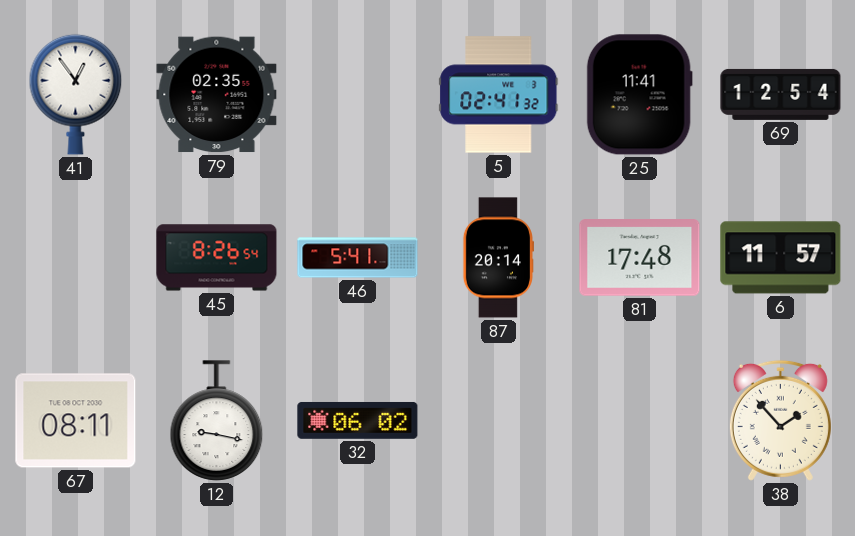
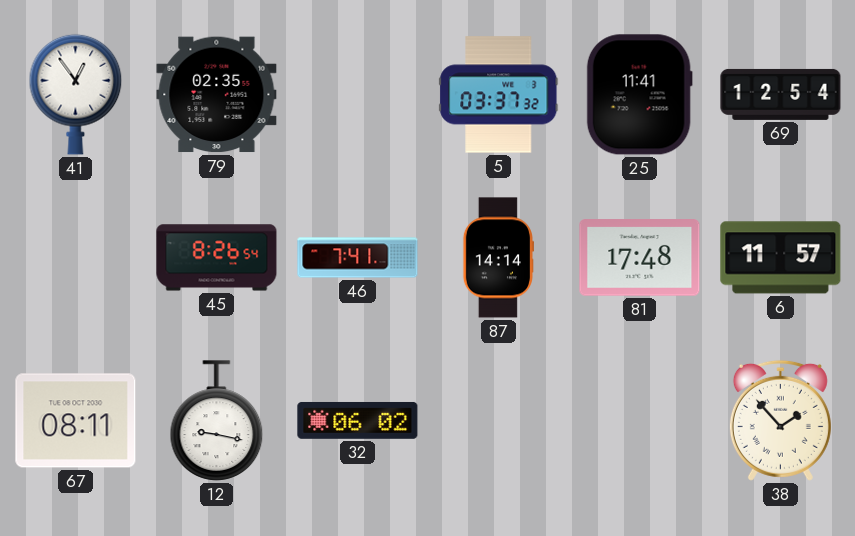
5: 02:41 -> 03:37
46: 5:41 -> 7:41
87: 20:14 -> 14:14
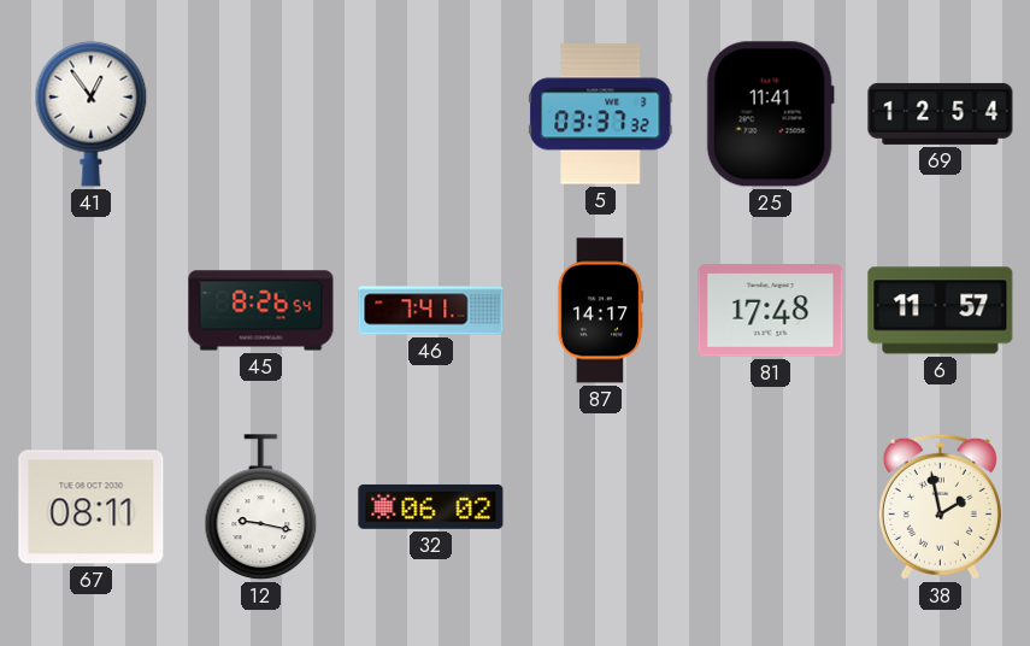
79: 02:35 -> none
87: 14:14 -> 14:17
38: 1:53 -> 1:58
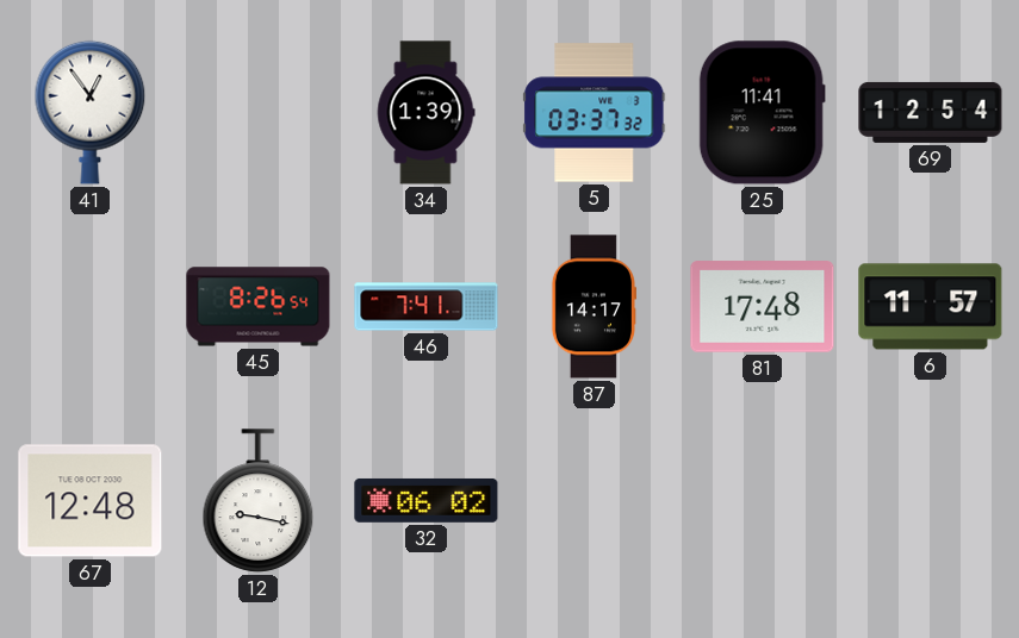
34: none -> 1:39
67: 08:11 -> 12:48
38: 1:58 -> none
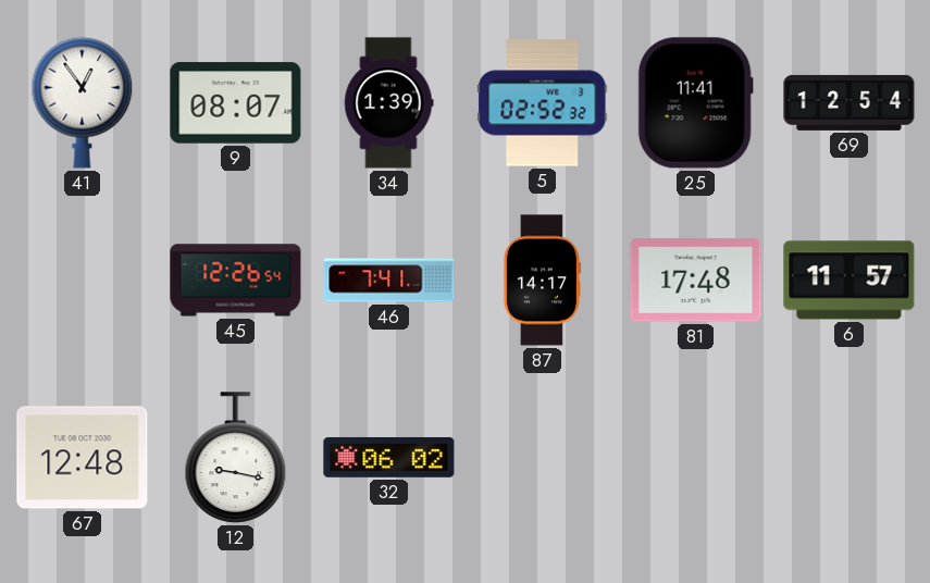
9: none -> 08:07
5: 03:37 -> 02:52
45: 8:26 -> 12:26
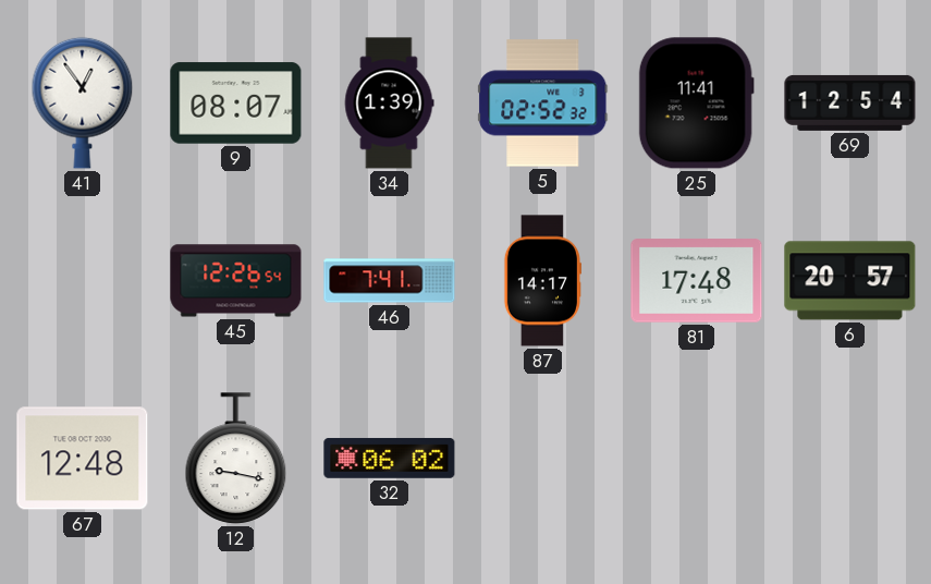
6: 11:57 -> 20:57
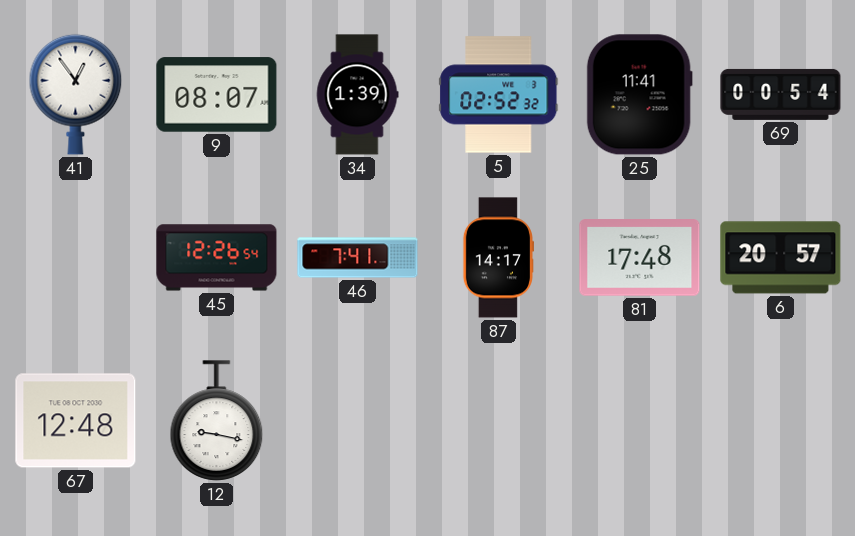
69: 12:54 -> 00:54
32: 06:02 -> none
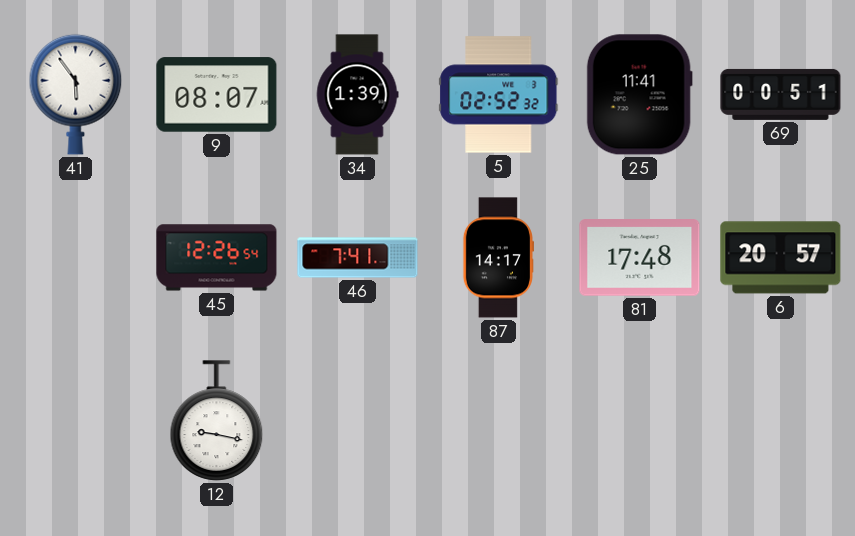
41: 12:54 -> 5:54
69: 00:54 -> 00:51
67: 12:48 -> none
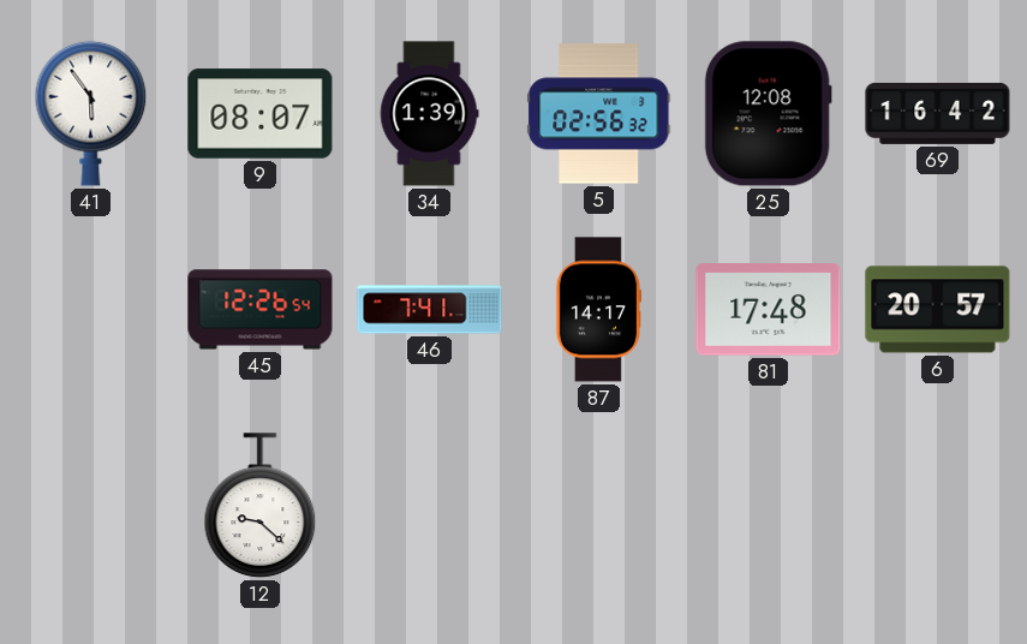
5: 02:52 -> 02:56
25: 11:41 -> 12:08
69: 00:51 -> 16:42
12: 9:17 -> 9:22
